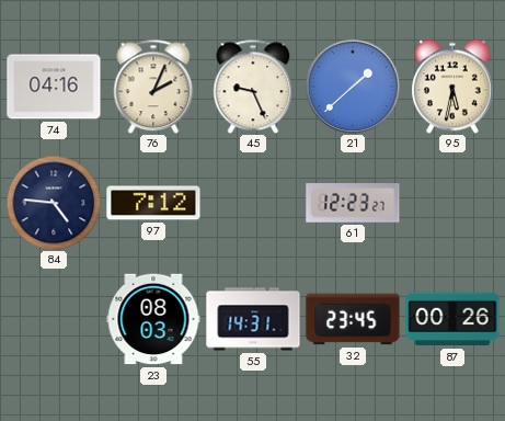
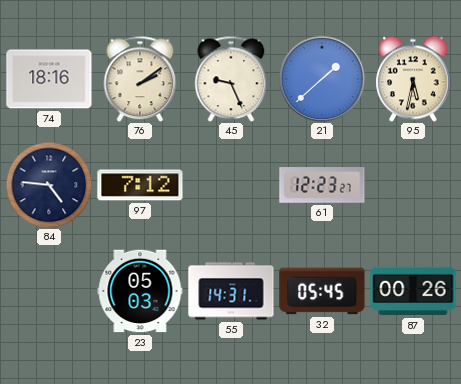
74: 04:16 -> 18:16
76: 2:04 -> 2:09
23: 08:03 -> 05:03
32: 23:45 -> 05:45
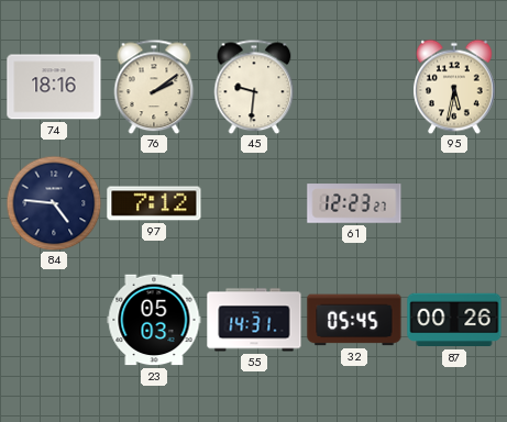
45: 9:26 -> 9:31
21: 1:38 -> none
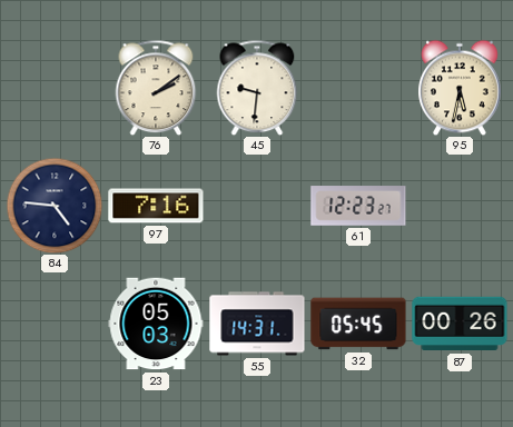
74: 18:16 -> none
97: 7:12 -> 7:16
